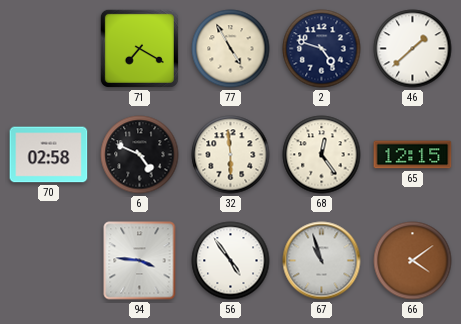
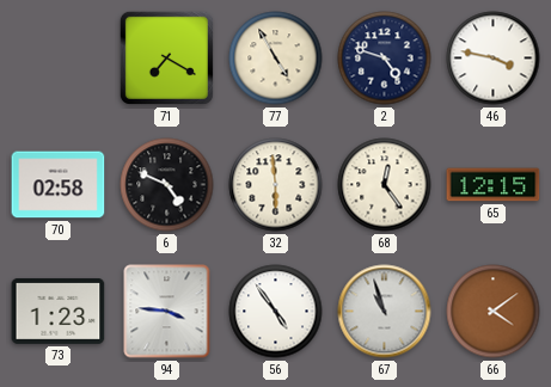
46: 1:38 -> 3:47
73: none -> 1:23
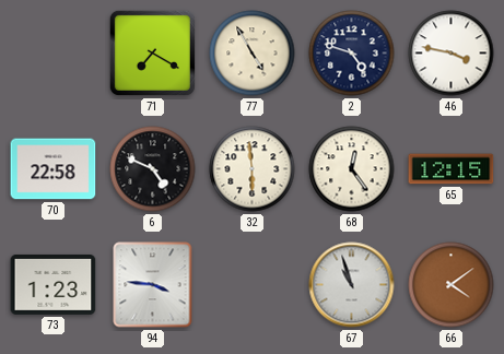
70: 02:58 -> 22:58
56: 4:54 -> none
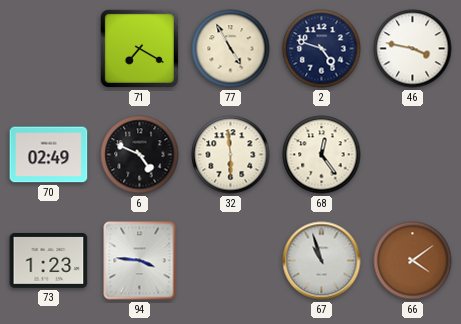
70: 22:58 -> 02:49
65: 12:15 -> none
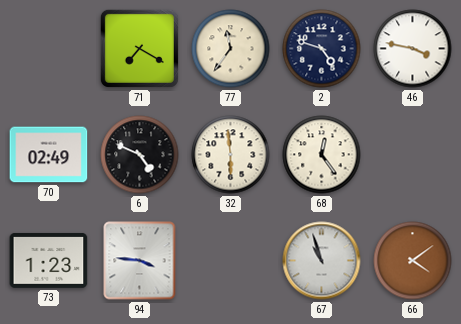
77: 4:55 -> 11:36
